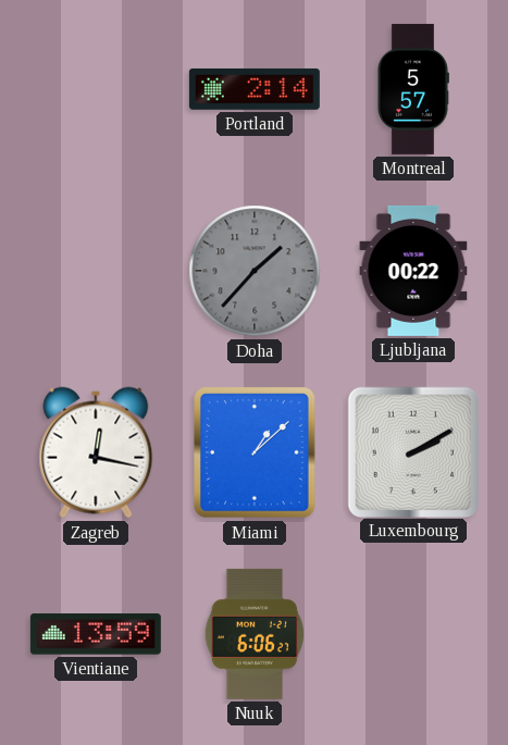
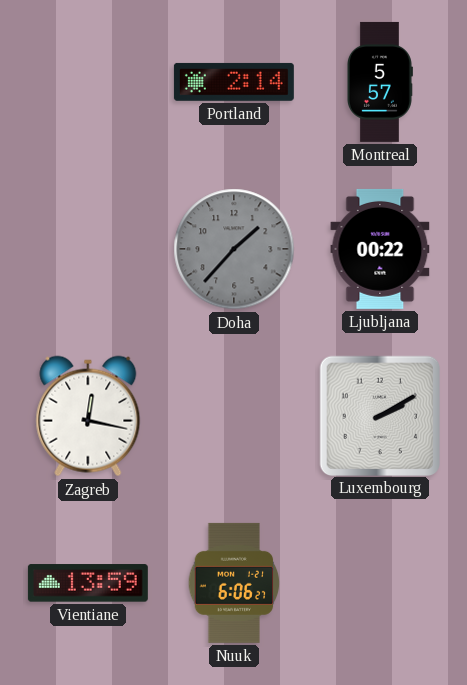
Miami: 1:08 -> none
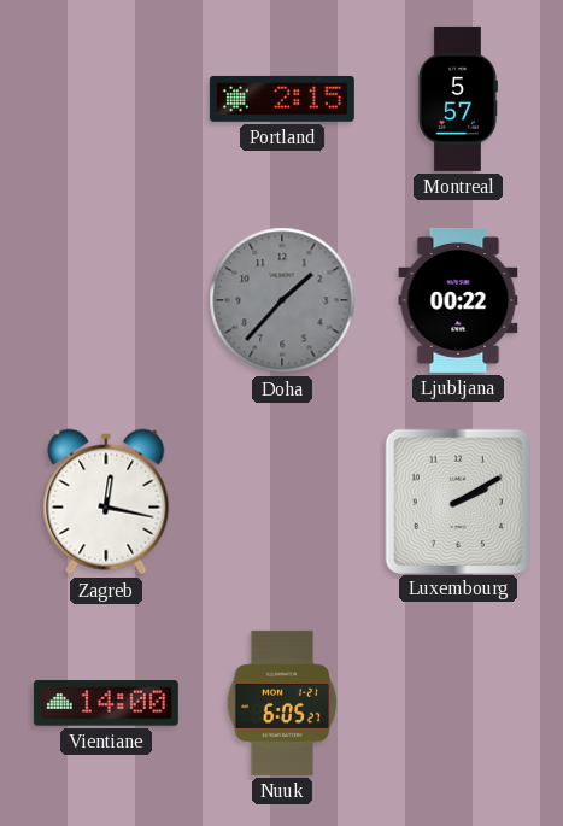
Portland: 2:14 -> 2:15
Vientiane: 13:59 -> 14:00
Nuuk: 6:06 -> 6:05
